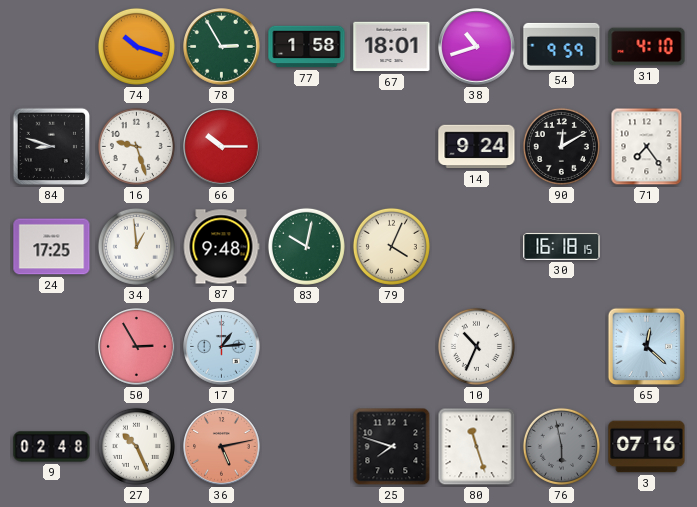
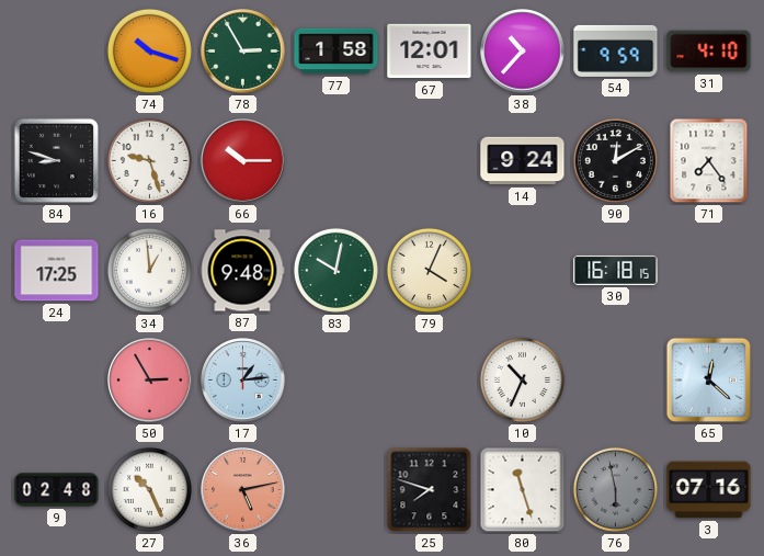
67: 18:01 -> 12:01
38: 10:42 -> 10:37
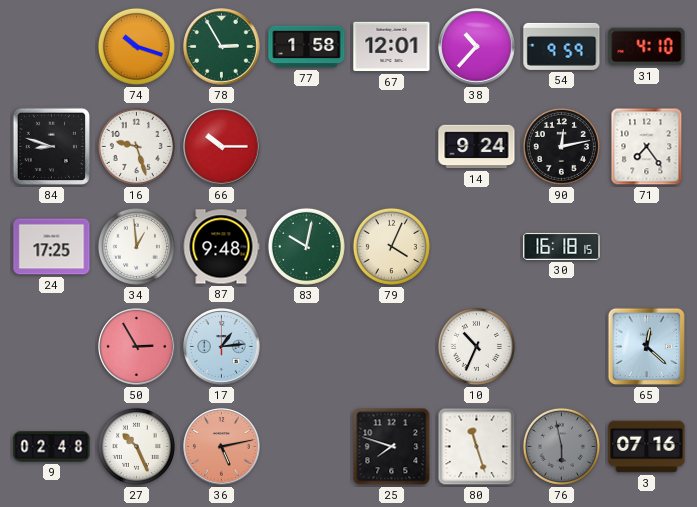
90: 12:10 -> 12:13
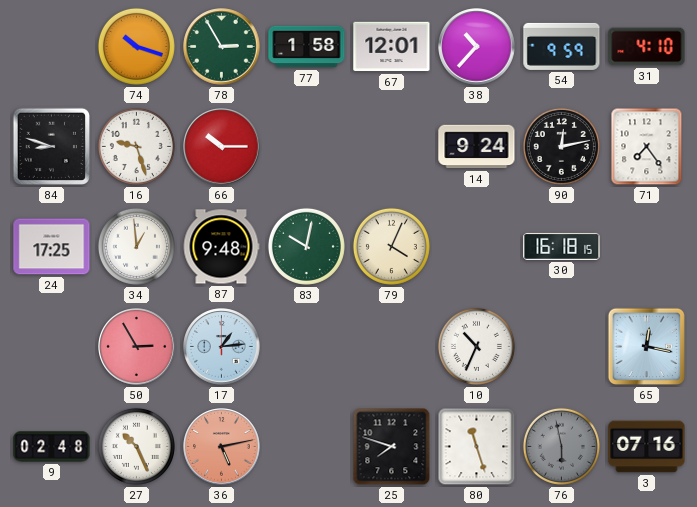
65: 12:22 -> 12:17
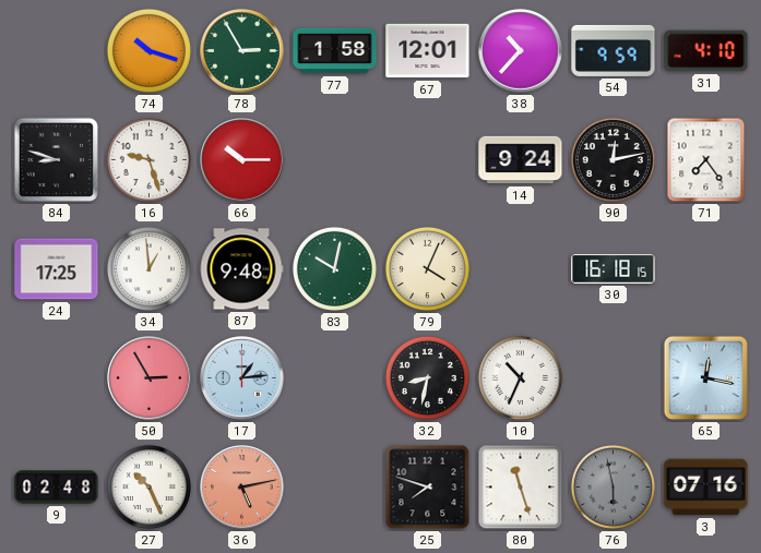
32: none -> 8:32
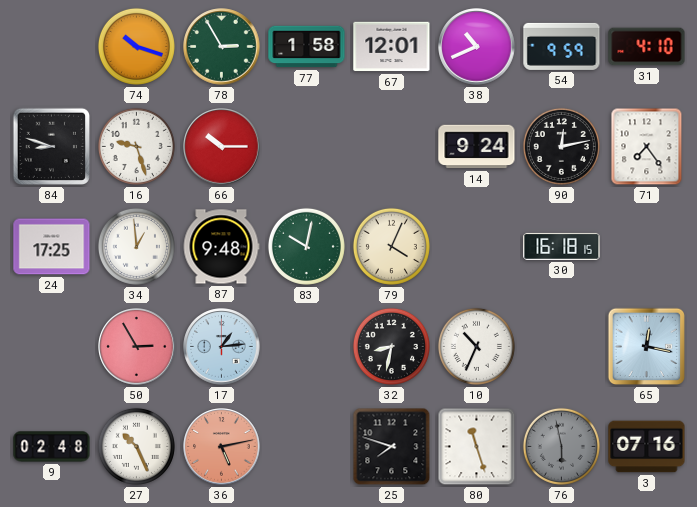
38: 10:37 -> 10:41
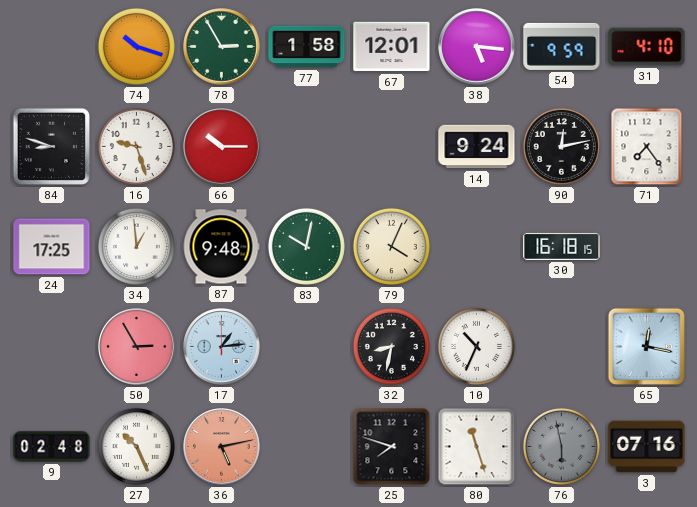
38: 10:41 -> 5:16
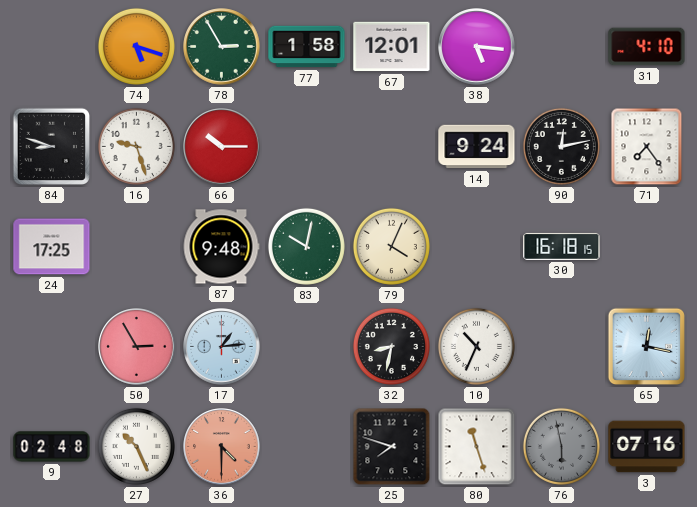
74: 10:18 -> 5:18
54: 9:59 -> none
34: 12:59 -> none
36: 5:13 -> 4:30
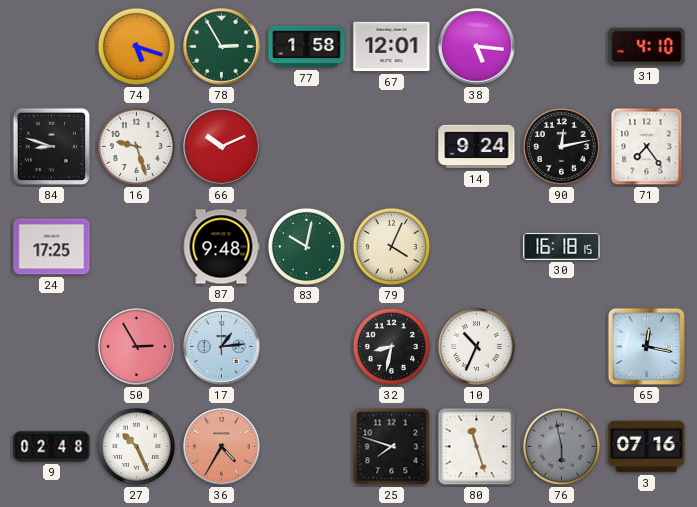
66: 10:15 -> 10:11
36: 4:30 -> 4:35
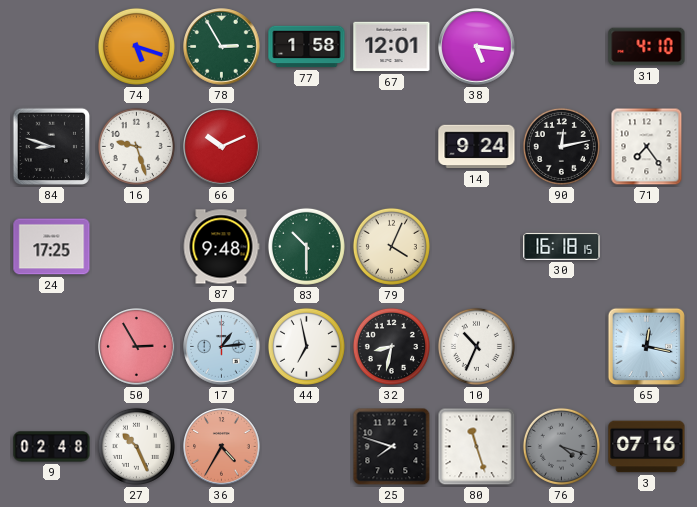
83: 10:02 -> 10:30
44: none -> 6:58
76: 5:58 -> 4:18
